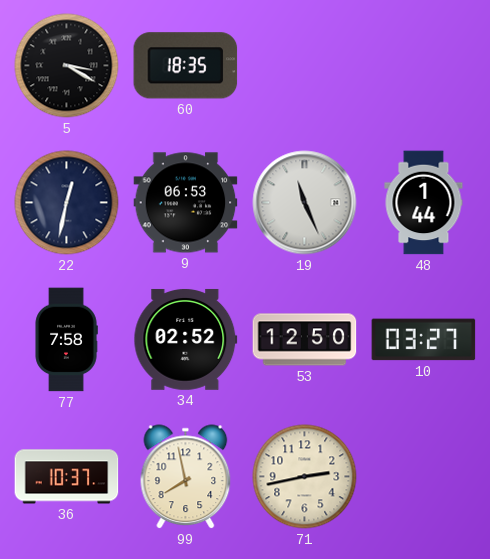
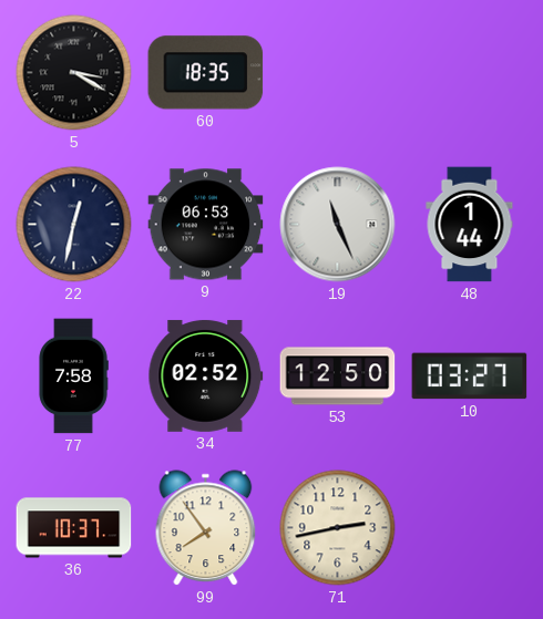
99: 7:58 -> 7:54
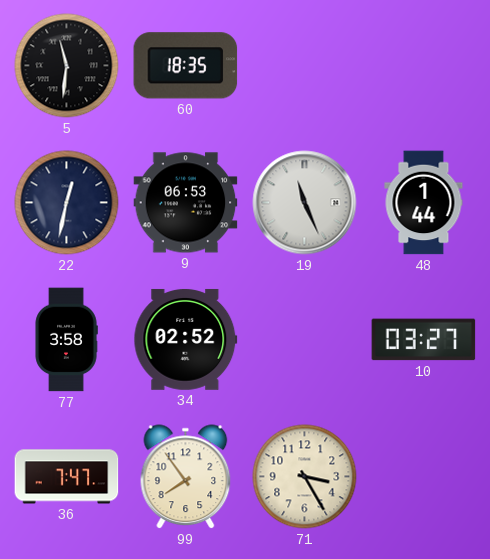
5: 3:20 -> 11:31
77: 7:58 -> 3:58
53: 12:50 -> none
36: 10:37 -> 7:47
71: 2:43 -> 3:25
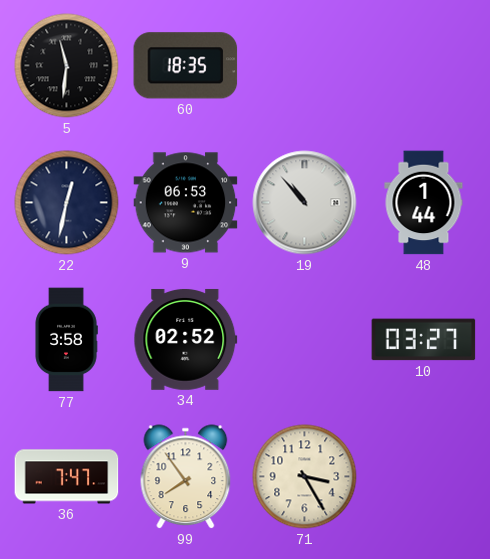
19: 11:26 -> 10:53
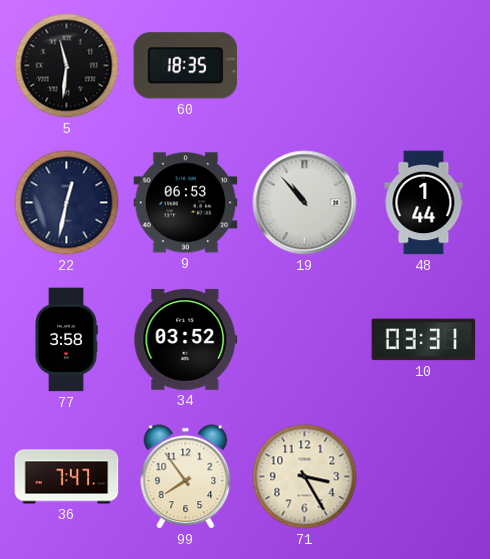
34: 02:52 -> 03:52
10: 03:27 -> 03:31
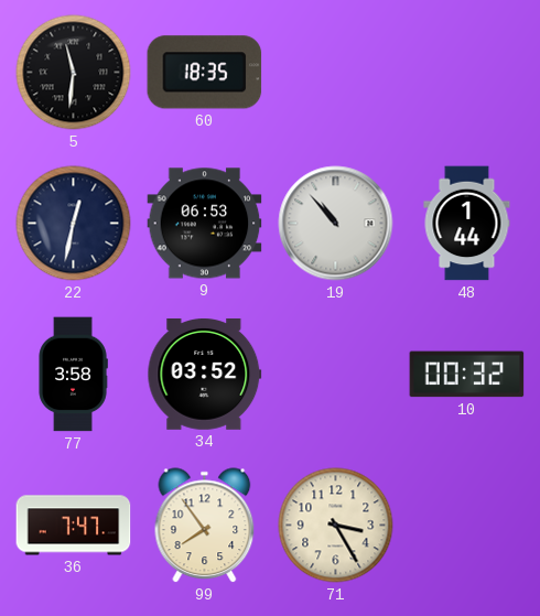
10: 03:31 -> 00:32
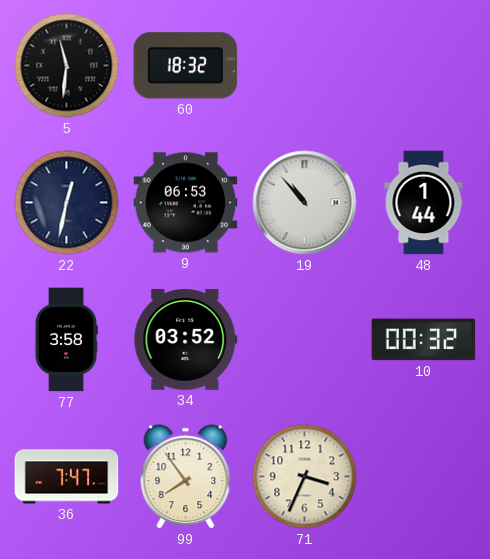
60: 18:35 -> 18:32
71: 3:25 -> 3:34
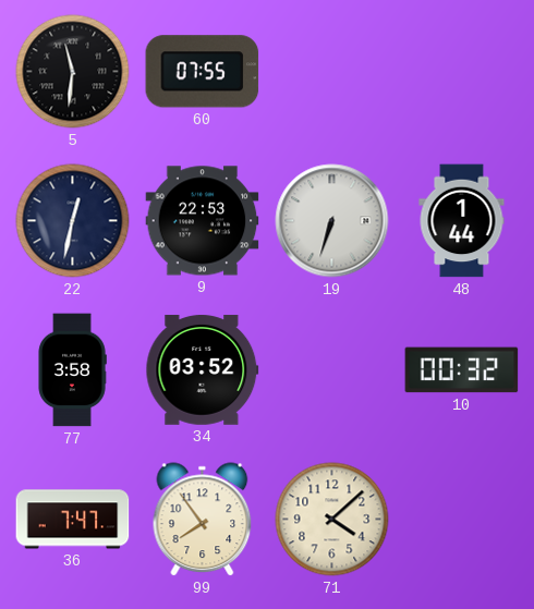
60: 18:32 -> 07:55
9: 06:53 -> 22:53
19: 10:53 -> 6:33
71: 3:34 -> 4:08
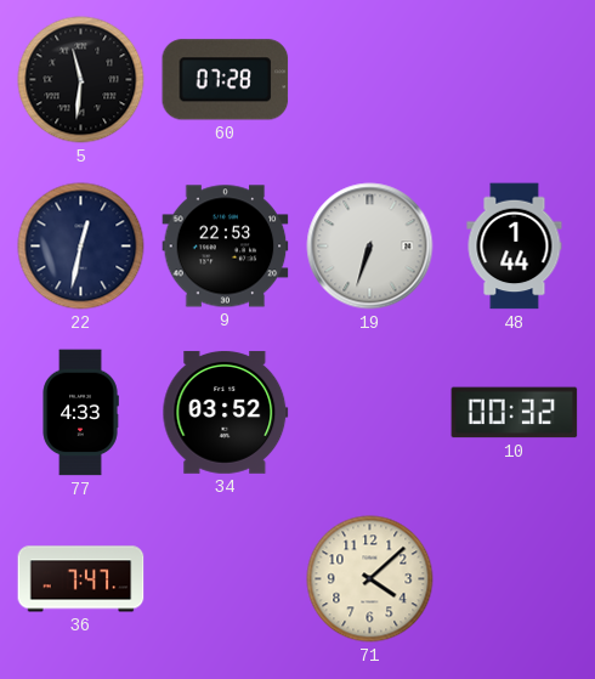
60: 07:55 -> 07:28
77: 3:58 -> 4:33
99: 7:54 -> none
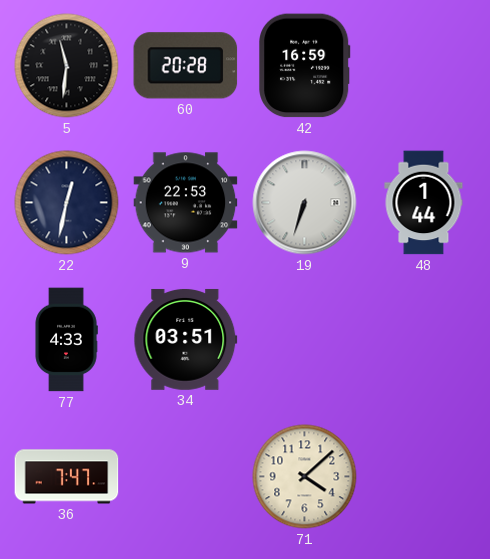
60: 07:28 -> 20:28
42: none -> 16:59
34: 03:52 -> 03:51
10: 00:32 -> none
